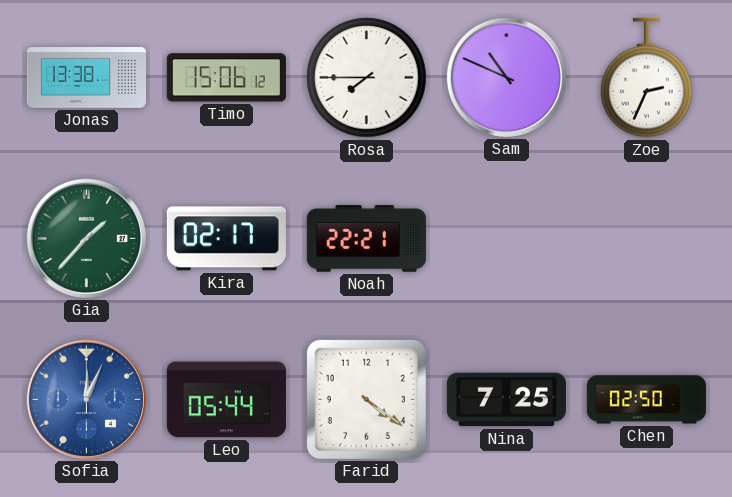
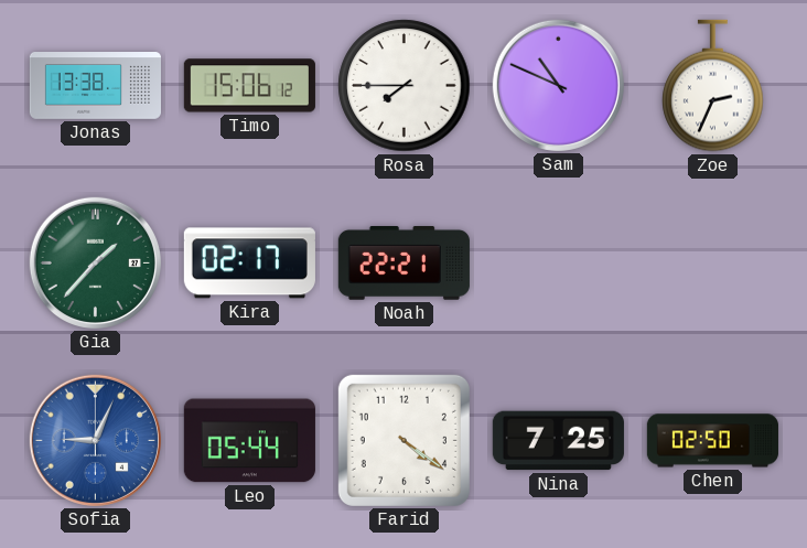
Sofia: 12:04 -> 9:04
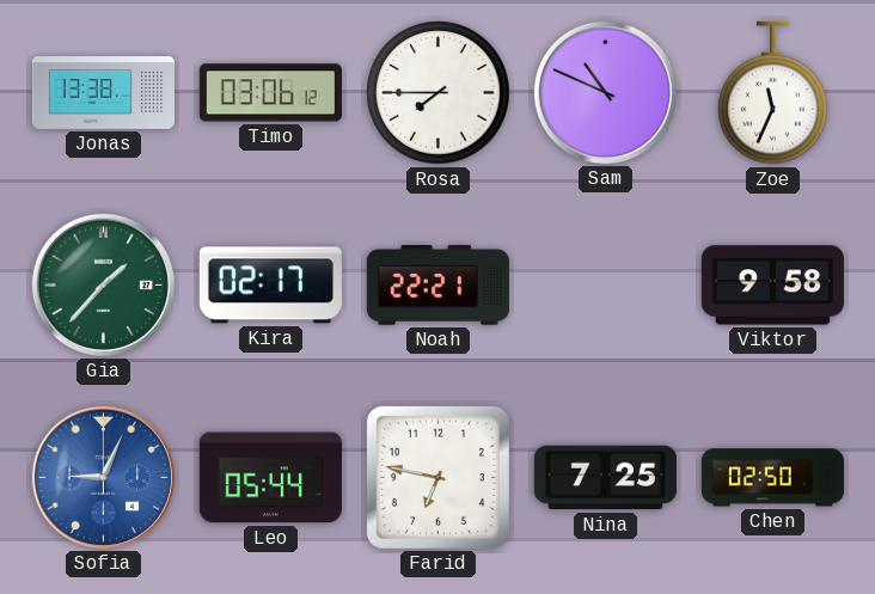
Timo: 15:06 -> 03:06
Zoe: 2:34 -> 11:34
Viktor: none -> 9:58
Farid: 4:21 -> 6:47
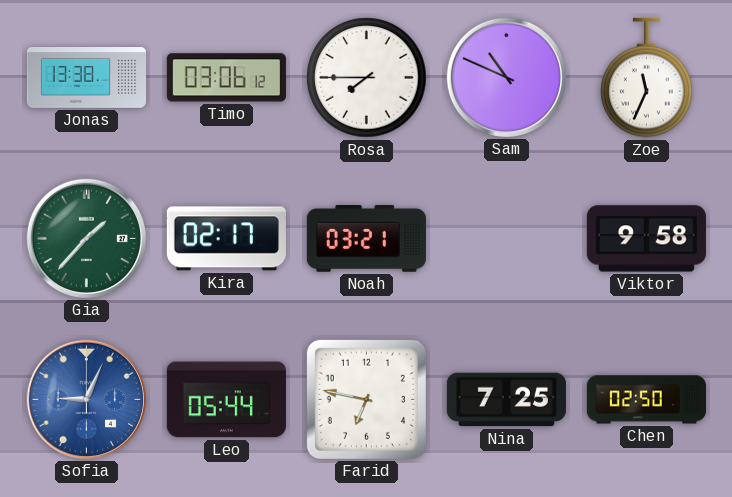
Noah: 22:21 -> 03:21
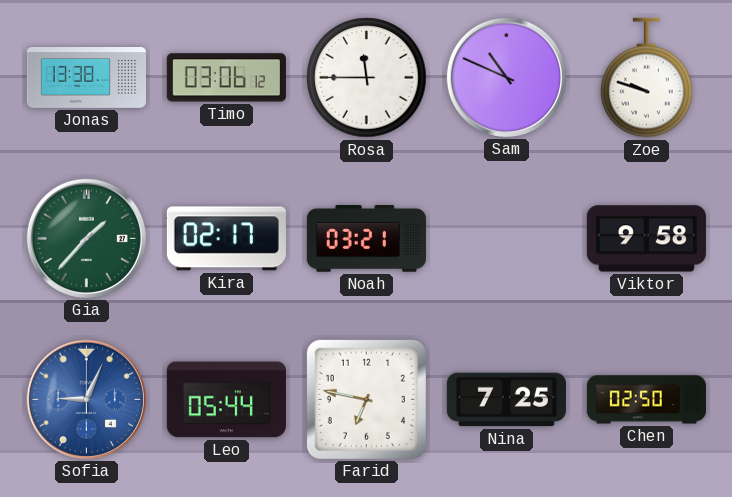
Rosa: 7:45 -> 11:45
Zoe: 11:34 -> 9:48
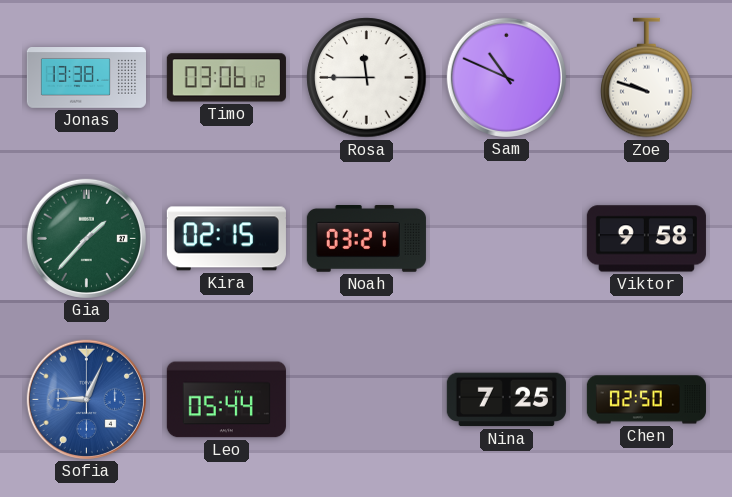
Kira: 02:17 -> 02:15
Farid: 6:47 -> none
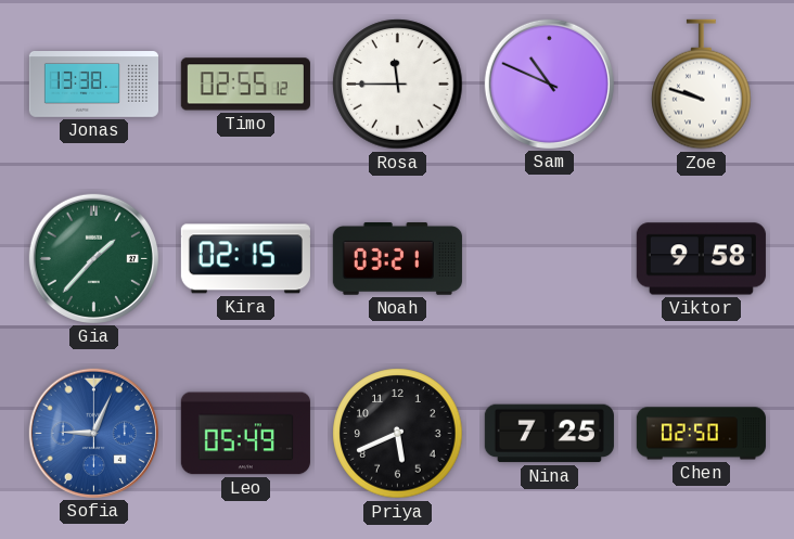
Timo: 03:06 -> 02:55
Leo: 05:44 -> 05:49
Priya: none -> 5:41
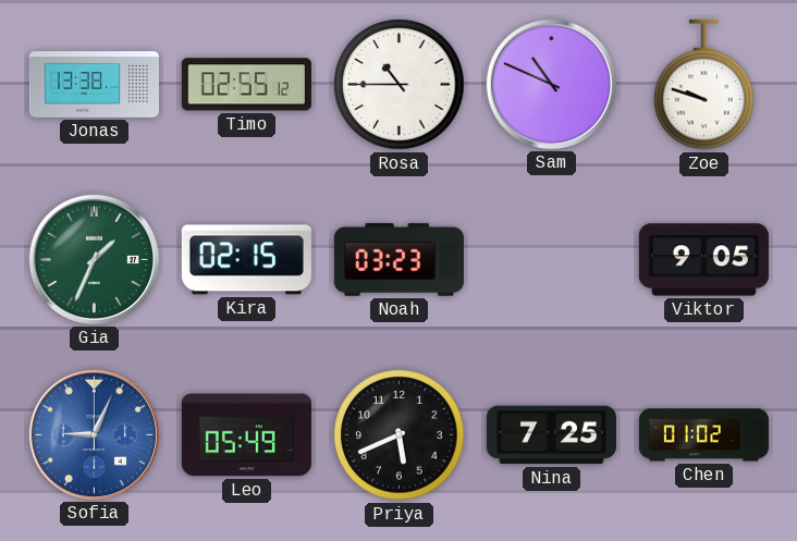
Rosa: 11:45 -> 10:45
Gia: 1:37 -> 1:34
Noah: 03:21 -> 03:23
Viktor: 9:58 -> 9:05
Chen: 02:50 -> 01:02
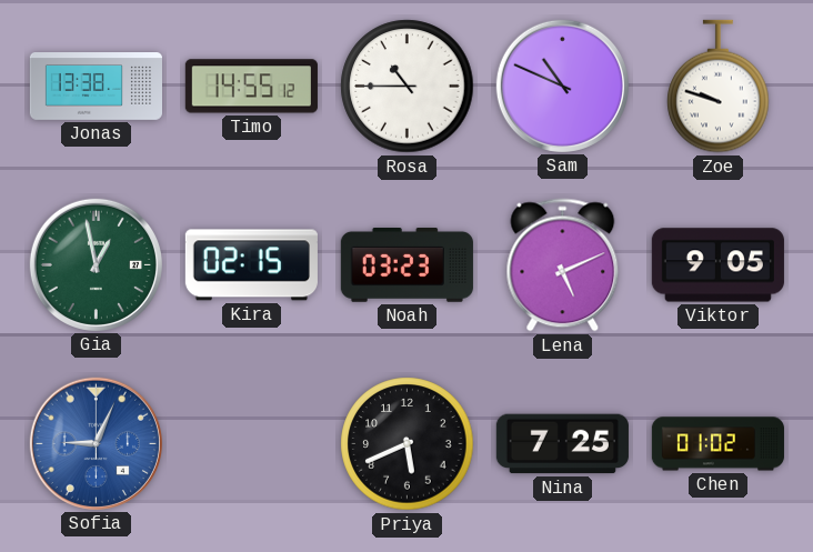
Timo: 02:55 -> 14:55
Gia: 1:34 -> 12:58
Lena: none -> 5:11
Leo: 05:49 -> none
